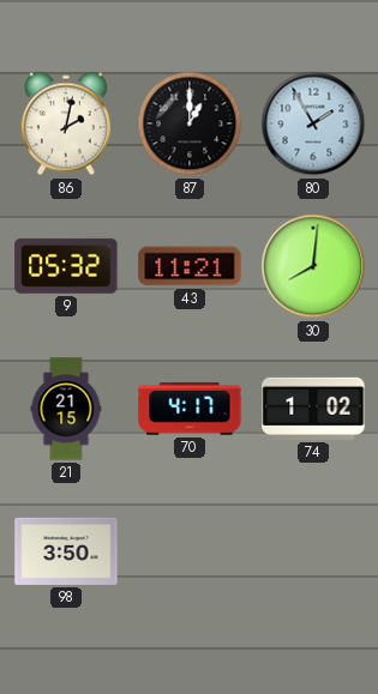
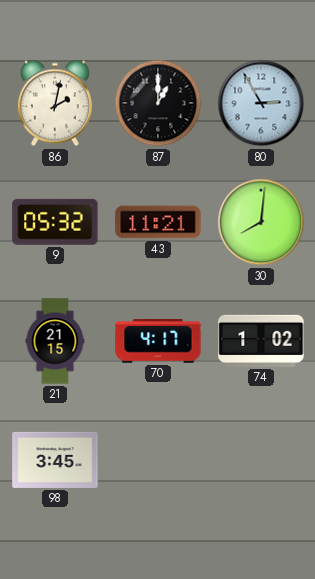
80: 1:55 -> 2:55
98: 3:50 -> 3:45
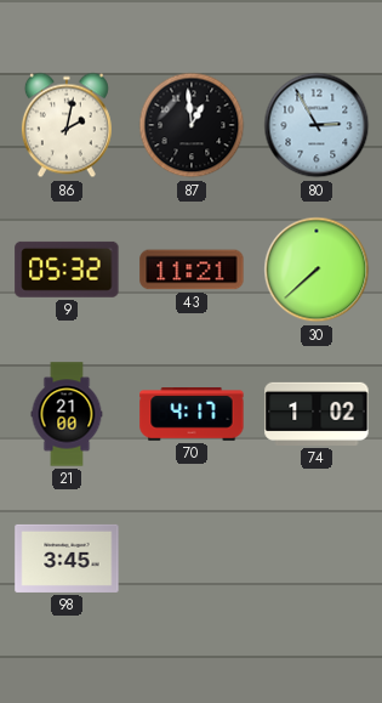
87: 1:00 -> 12:59
30: 8:01 -> 7:38
21: 21:15 -> 21:00
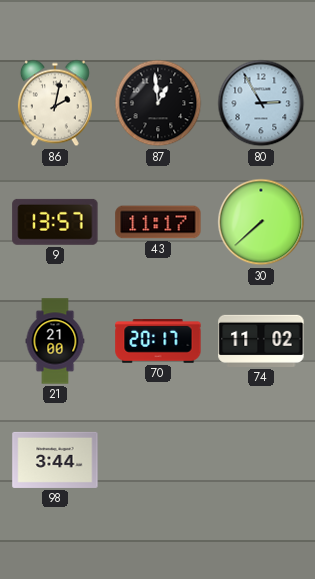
9: 05:32 -> 13:57
43: 11:21 -> 11:17
70: 4:17 -> 20:17
74: 1:02 -> 11:02
98: 3:45 -> 3:44
